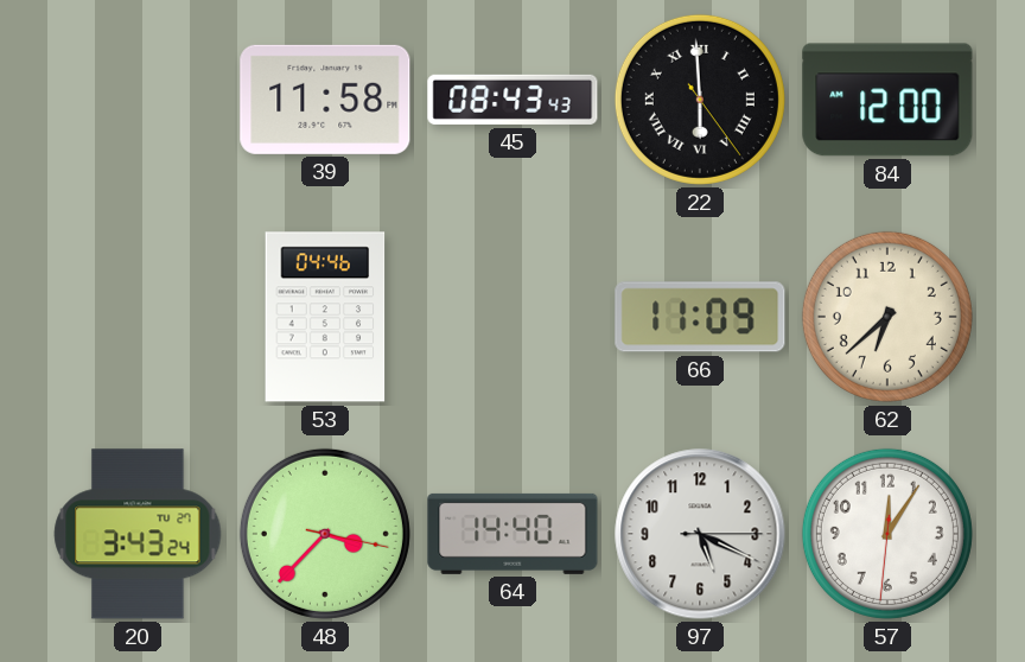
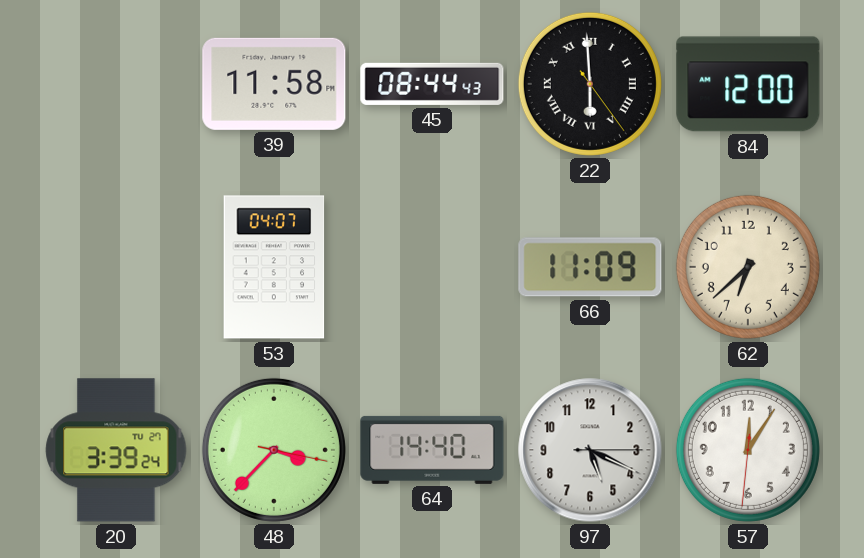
45: 08:43 -> 08:44
53: 04:46 -> 04:07
20: 3:43 -> 3:39
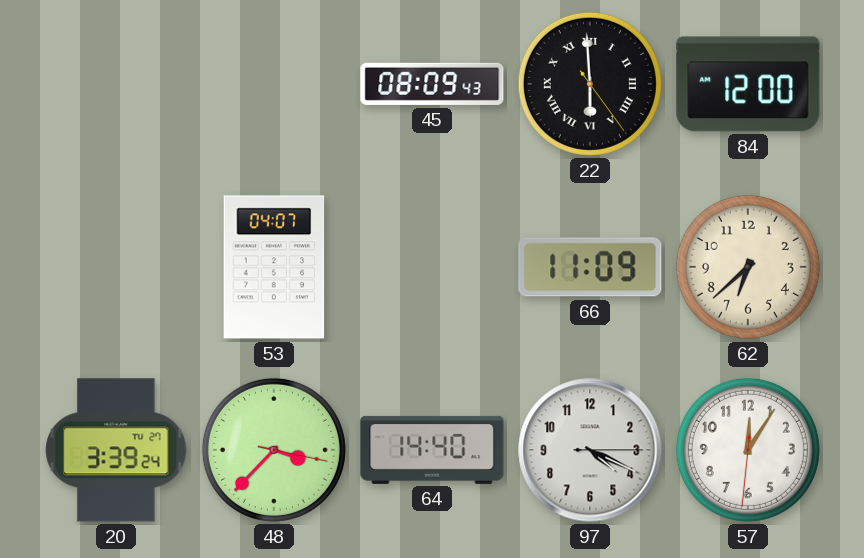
39: 11:58 -> none
45: 08:44 -> 08:09
97: 5:19 -> 4:19
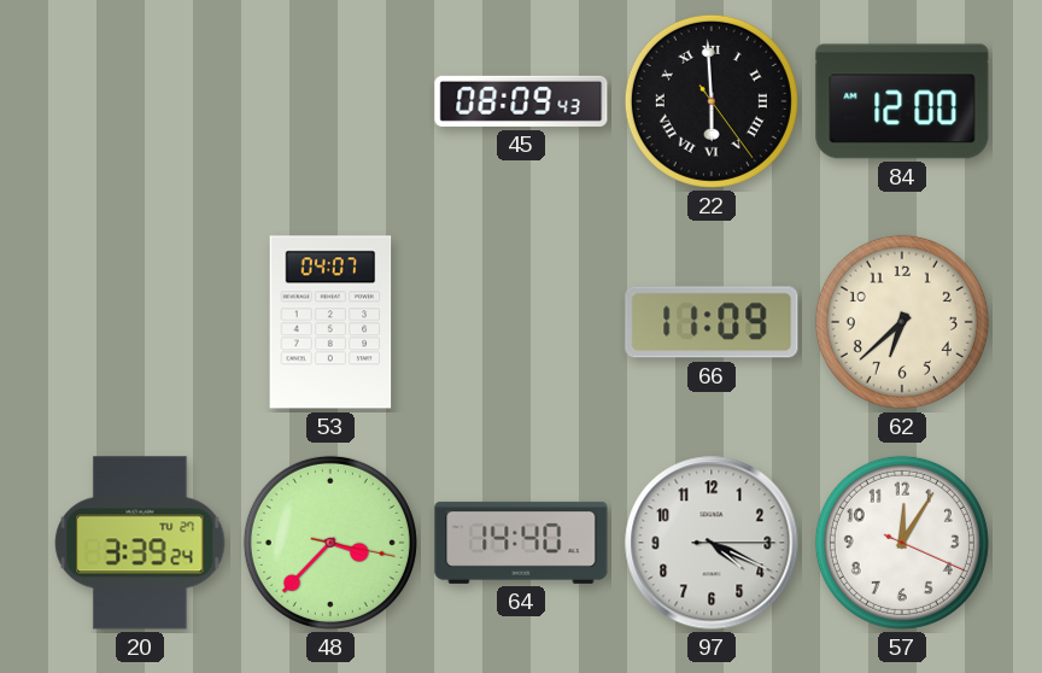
57: 12:05:31 -> 12:05:19
